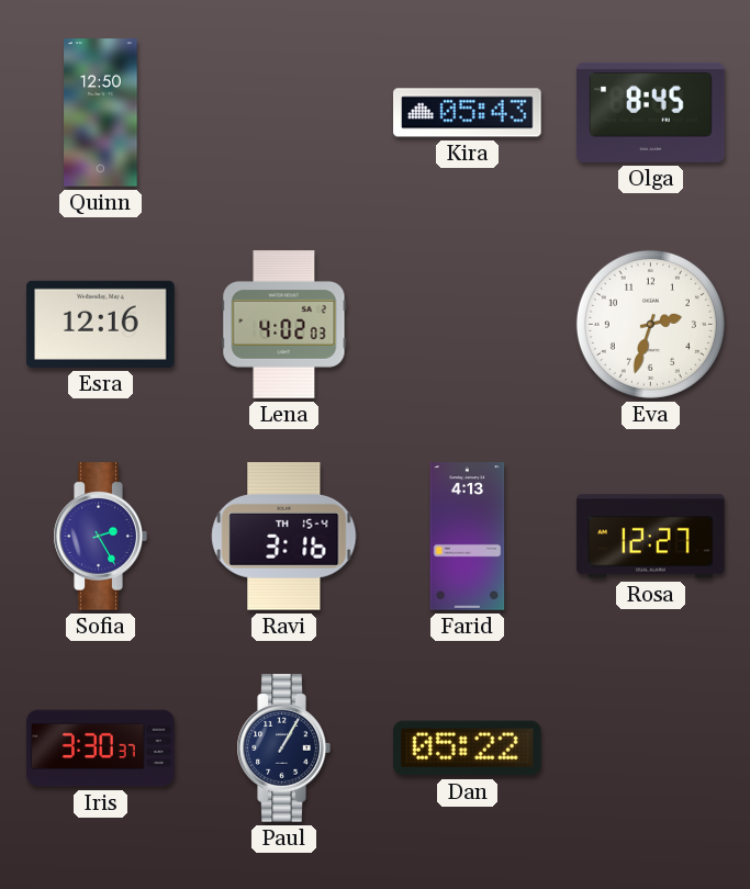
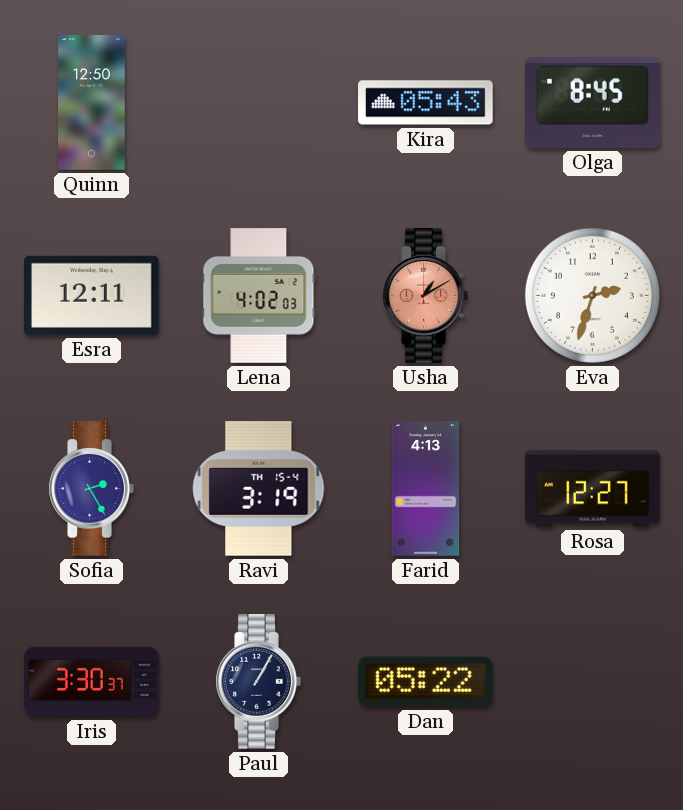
Esra: 12:16 -> 12:11
Usha: none -> 1:10
Ravi: 3:16 -> 3:19
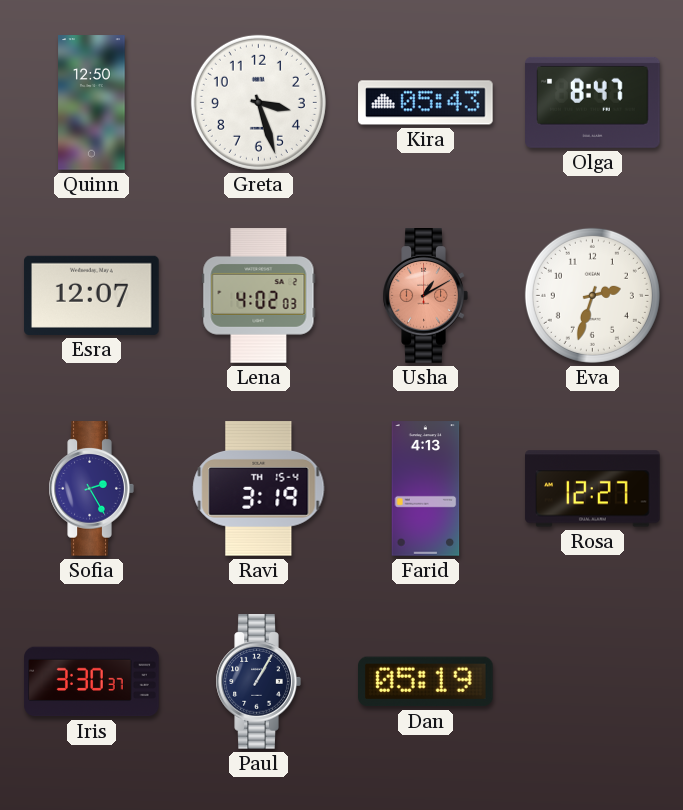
Greta: none -> 3:27
Olga: 8:45 -> 8:47
Esra: 12:11 -> 12:07
Dan: 05:22 -> 05:19
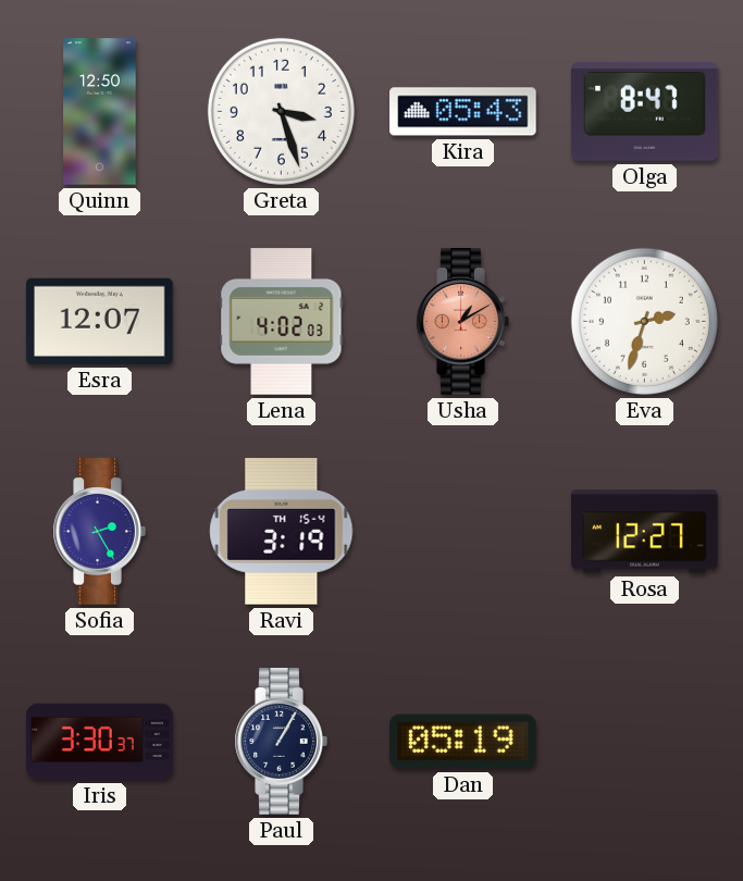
Farid: 4:13 -> none
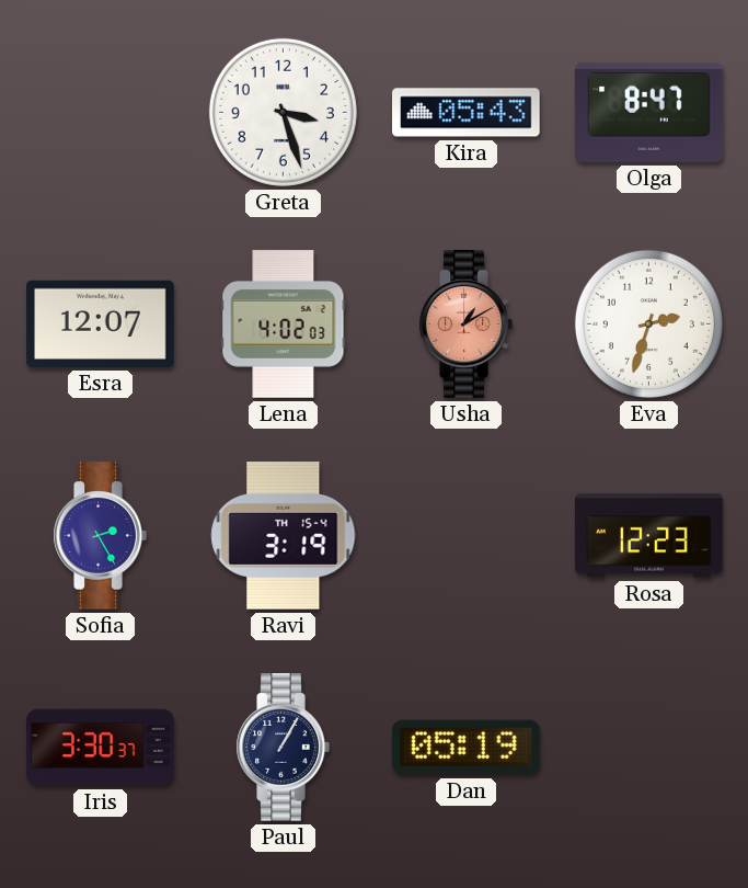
Quinn: 12:50 -> none
Rosa: 12:27 -> 12:23
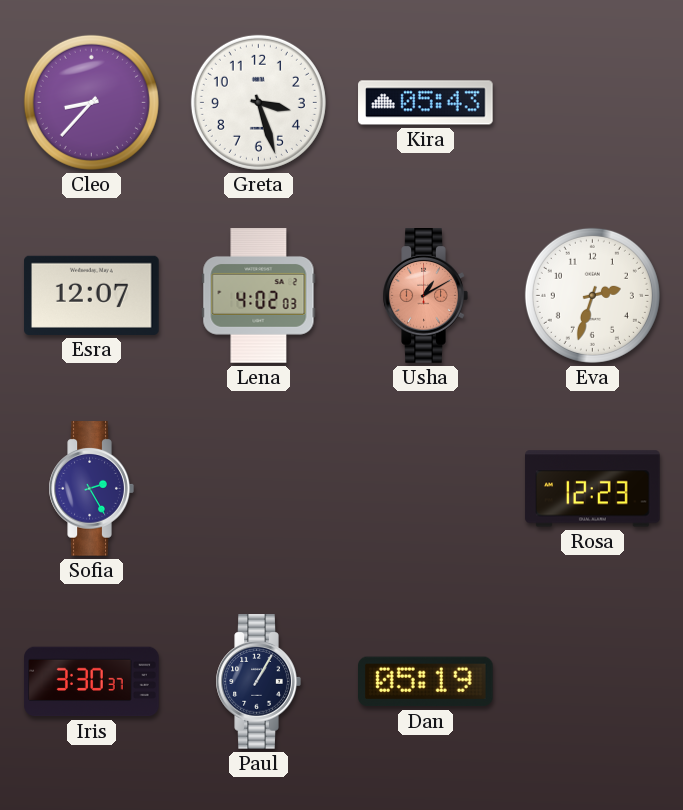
Cleo: none -> 8:37
Olga: 8:47 -> none
Ravi: 3:19 -> none
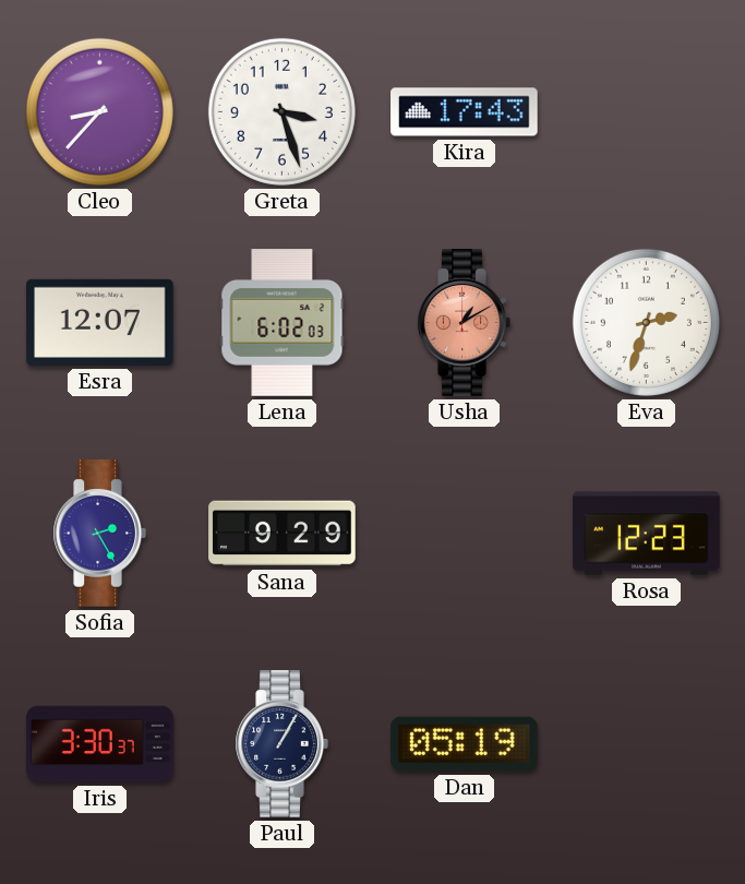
Kira: 05:43 -> 17:43
Lena: 4:02 -> 6:02
Sana: none -> 9:29
